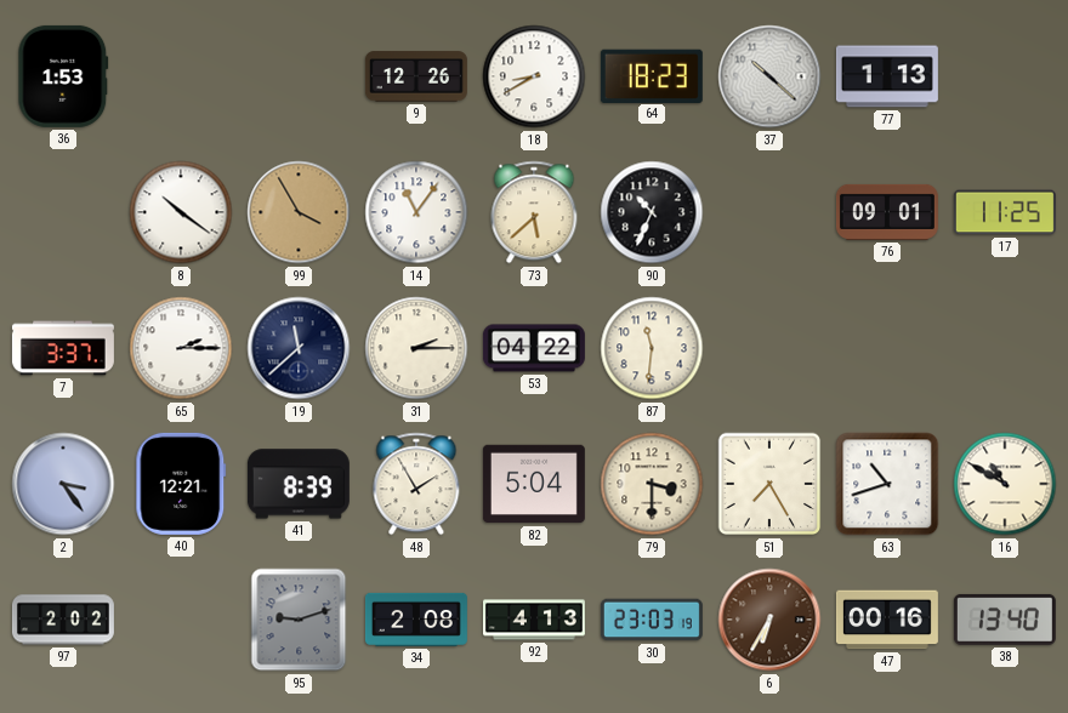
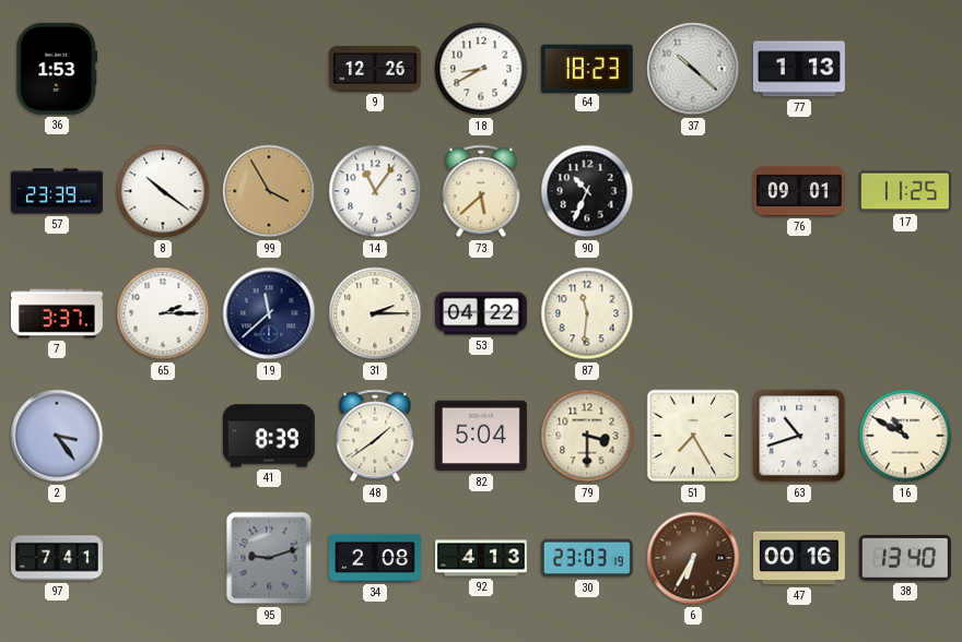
57: none -> 23:39
40: 12:21 -> none
48: 1:55 -> 1:39
97: 2:02 -> 7:41
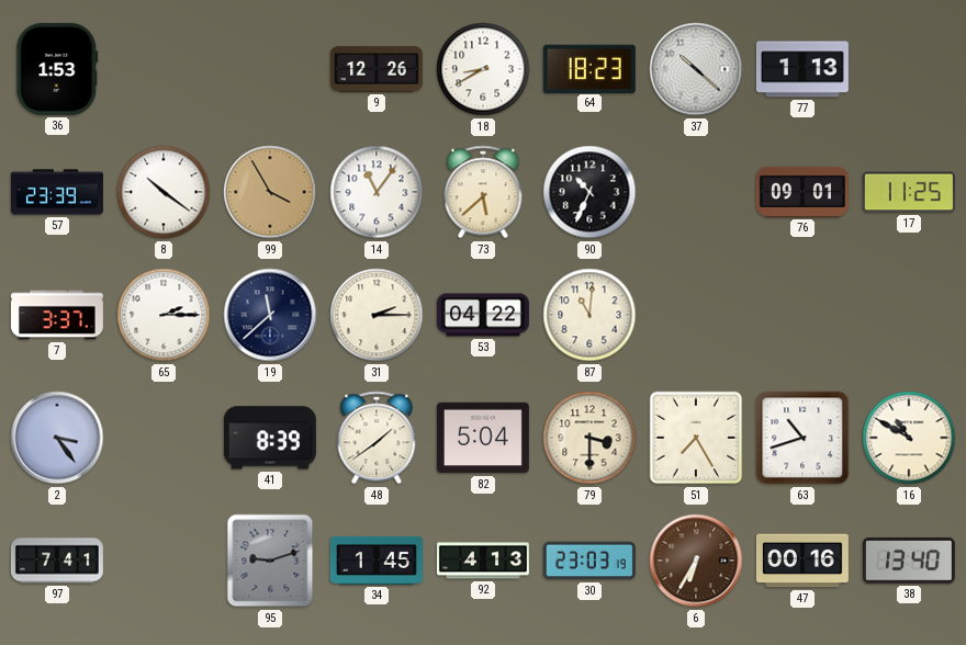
87: 11:31 -> 11:01
34: 2:08 -> 1:45
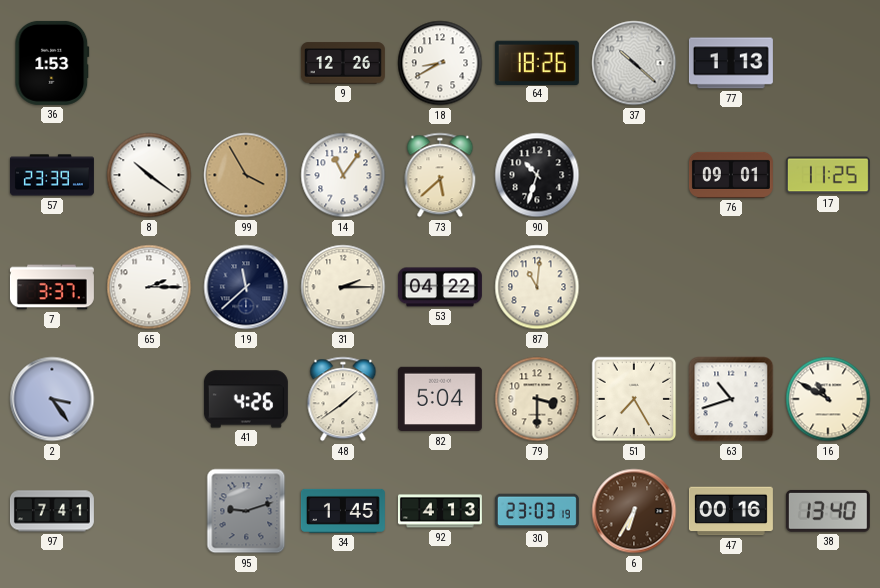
64: 18:23 -> 18:26
90: 10:34 -> 10:33
41: 8:39 -> 4:26
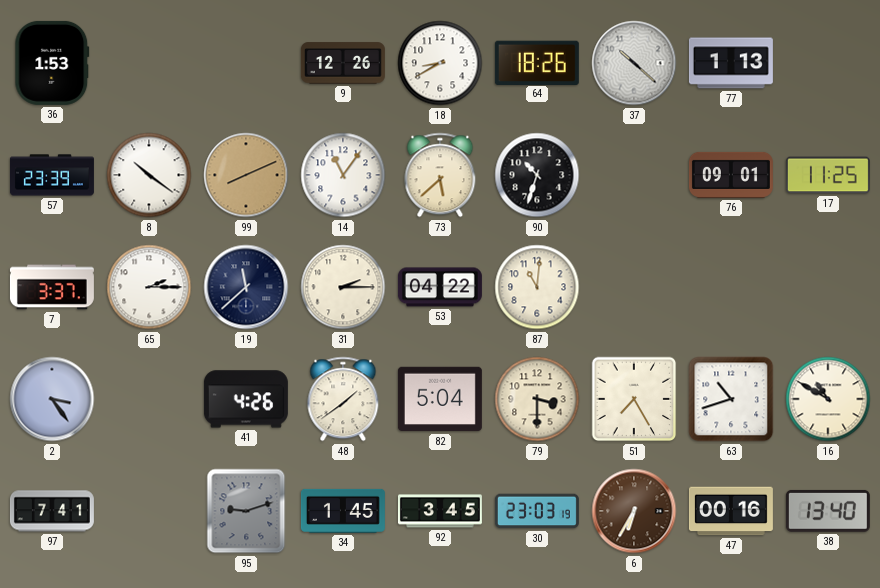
99: 3:55 -> 8:11
92: 4:13 -> 3:45
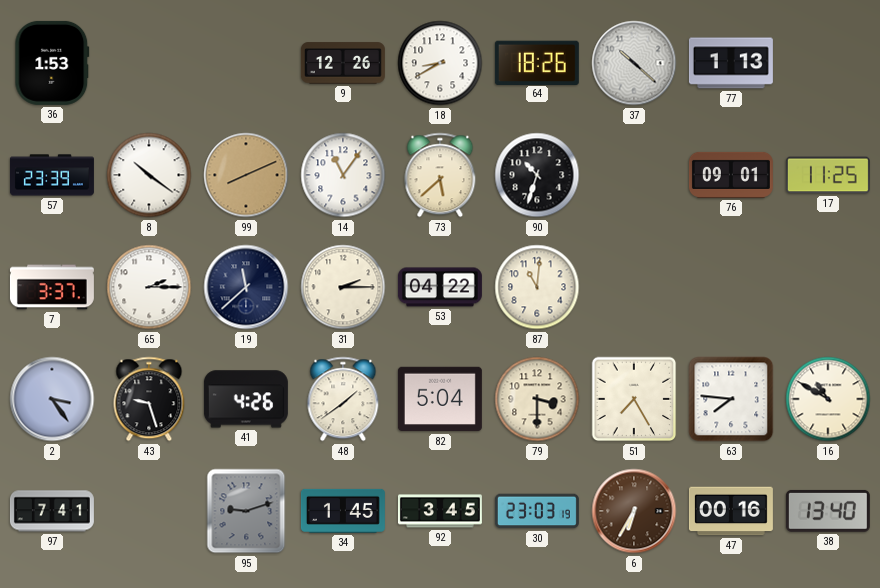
43: none -> 9:27
63: 10:42 -> 7:46
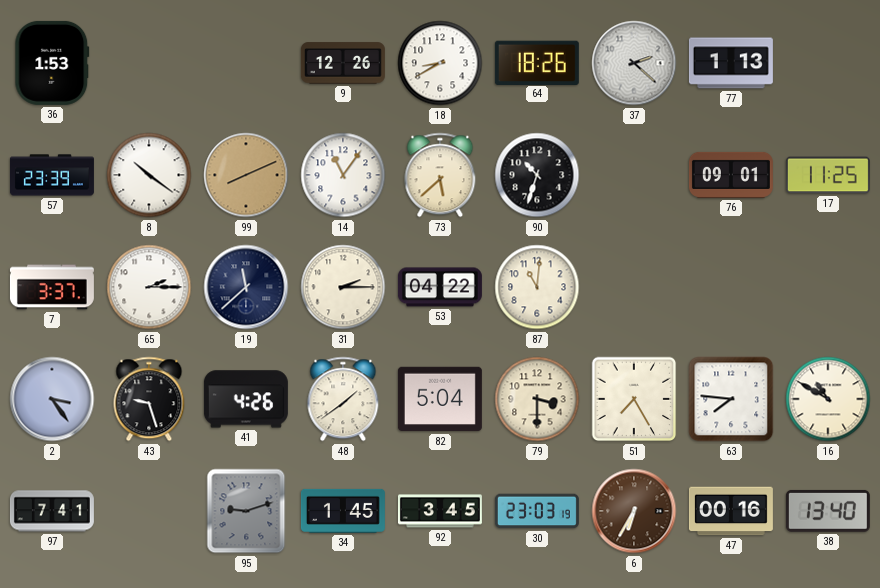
37: 10:22 -> 2:22
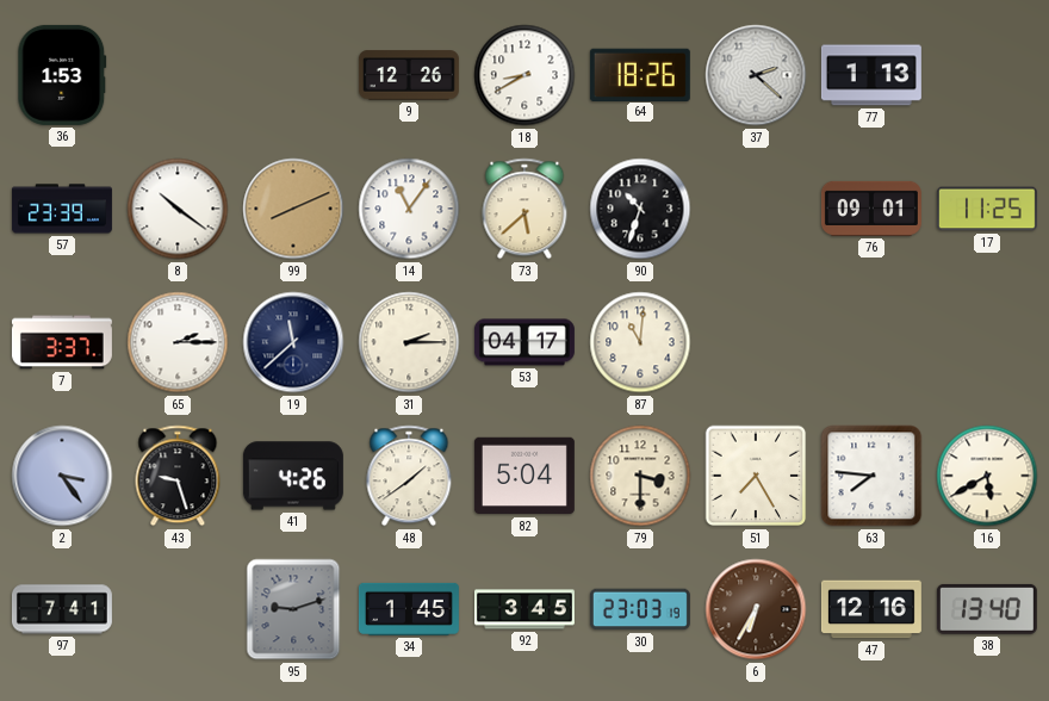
53: 04:22 -> 04:17
16: 10:50 -> 5:40
47: 00:16 -> 12:16
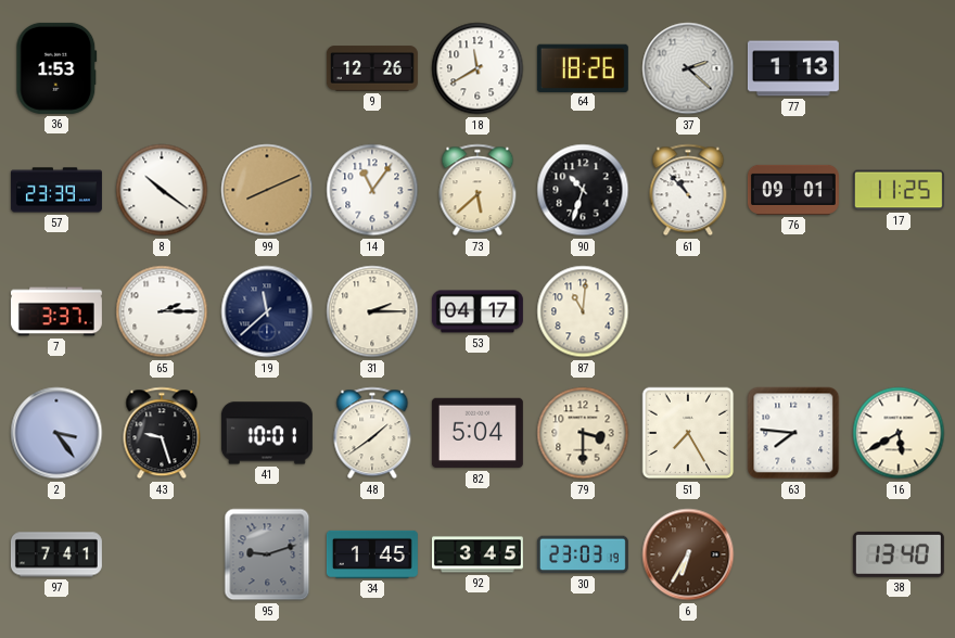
18: 8:40 -> 11:40
61: none -> 10:53
41: 4:26 -> 10:01
47: 12:16 -> none
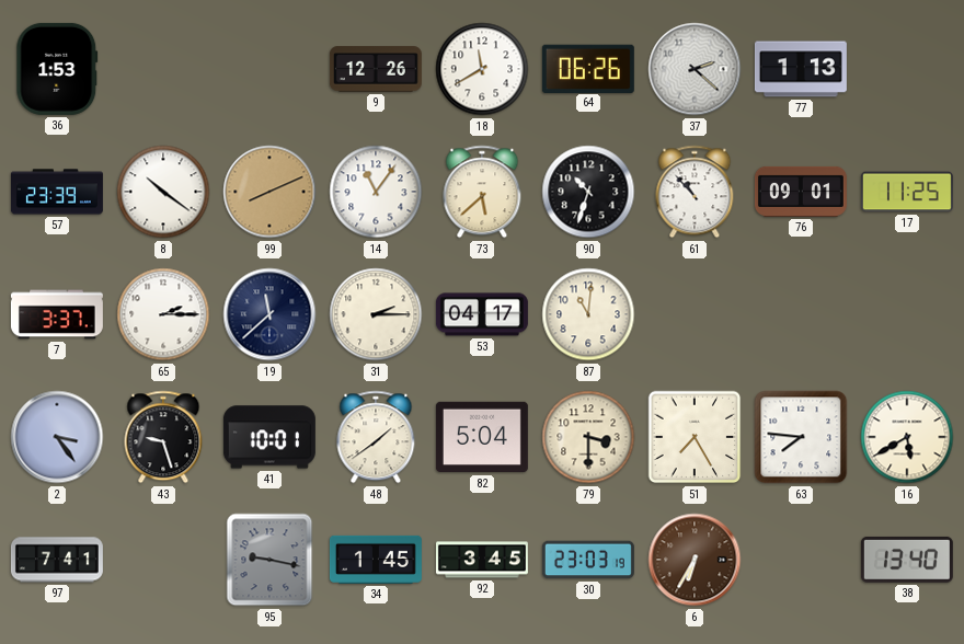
64: 18:26 -> 06:26
95: 9:12 -> 9:17
